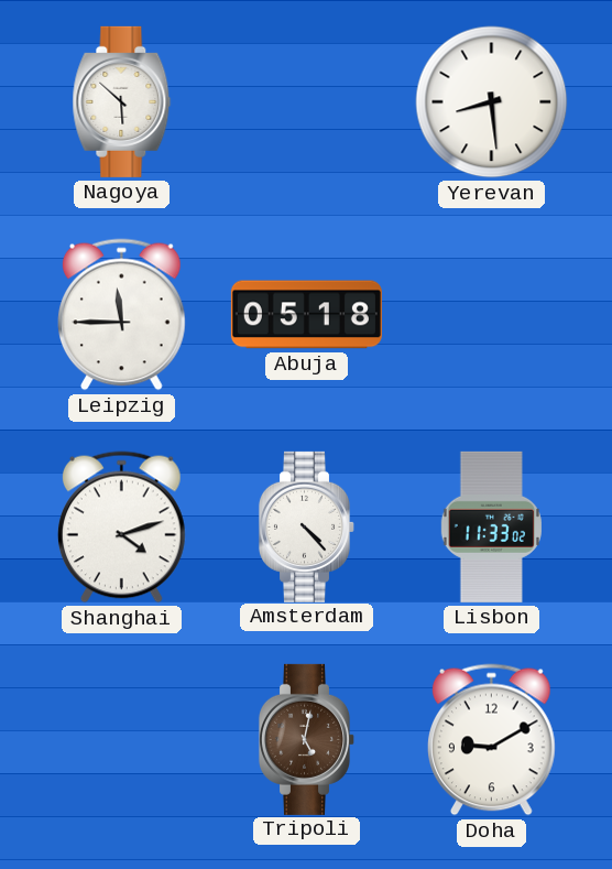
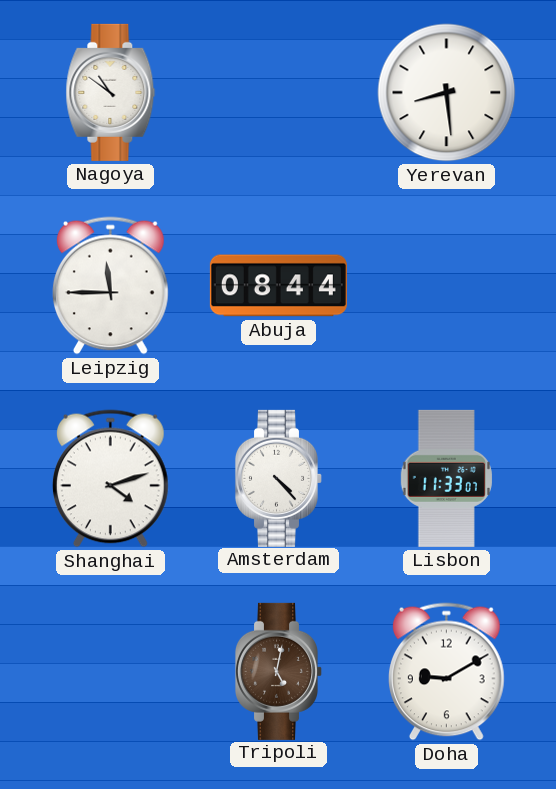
Nagoya: 5:52 -> 10:51
Abuja: 05:18 -> 08:44
Lisbon: 11:33:02 -> 11:33:07
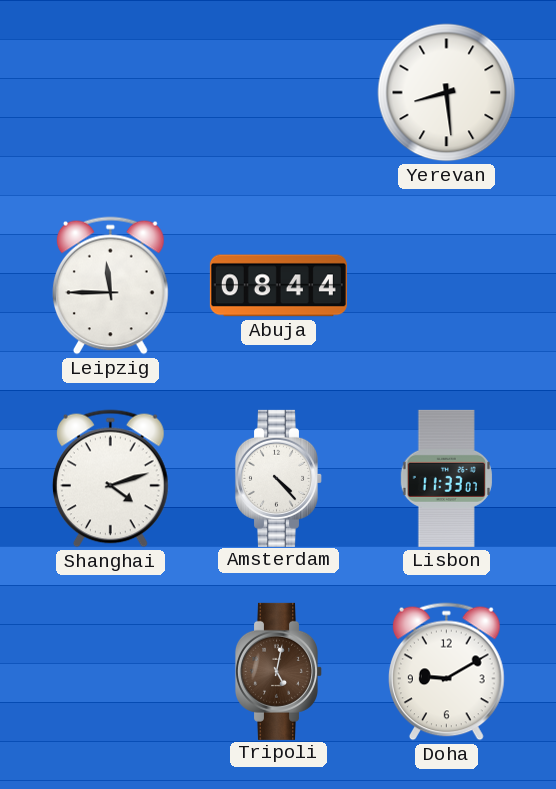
Nagoya: 10:51 -> none
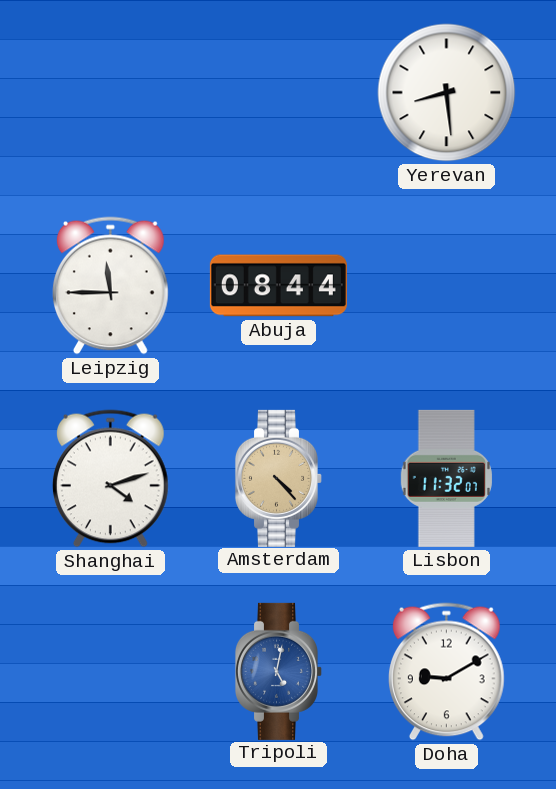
Amsterdam dial: white -> champagne
Lisbon: 11:33 -> 11:32
Tripoli dial: brown -> blue
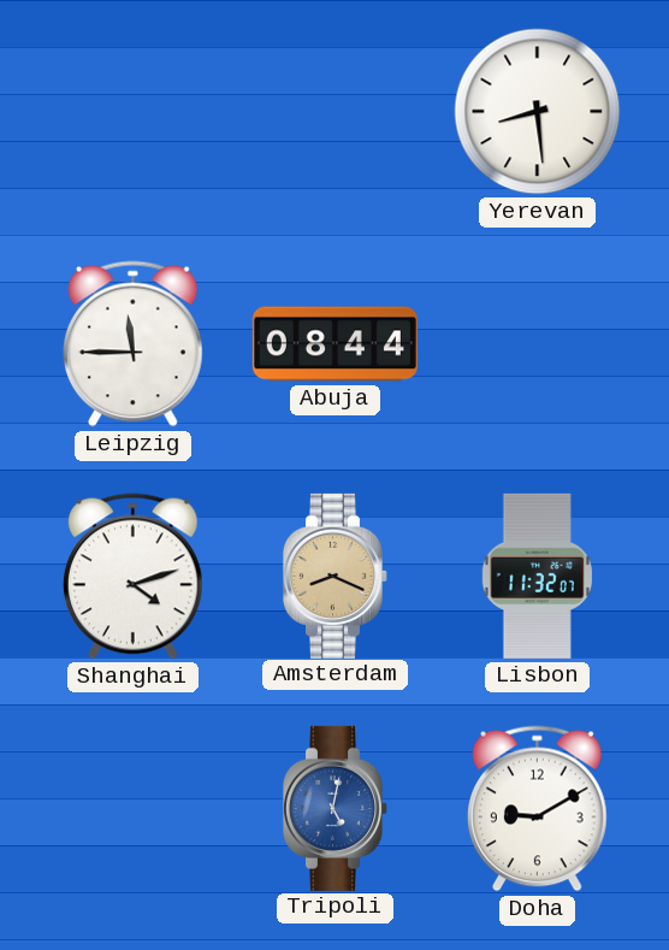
Amsterdam: 4:23 -> 8:19
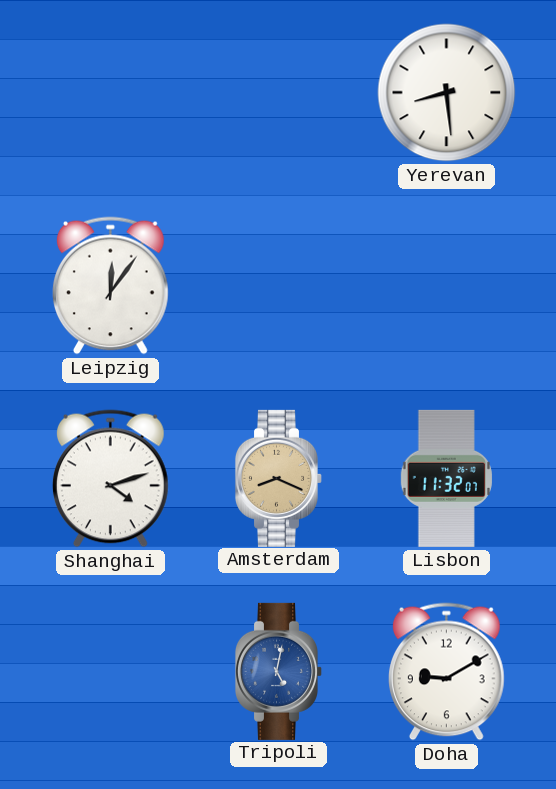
Leipzig: 11:45 -> 12:06
Abuja: 08:44 -> none
